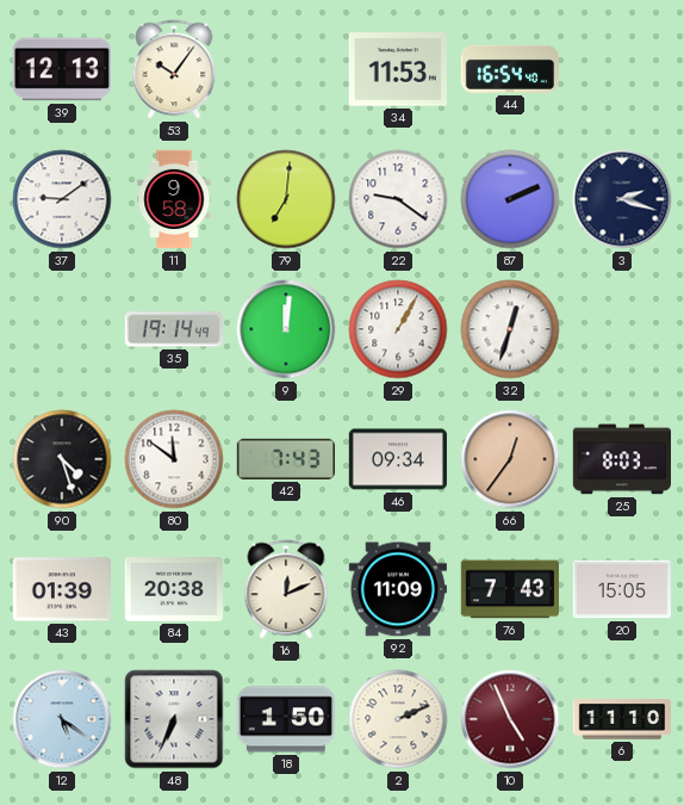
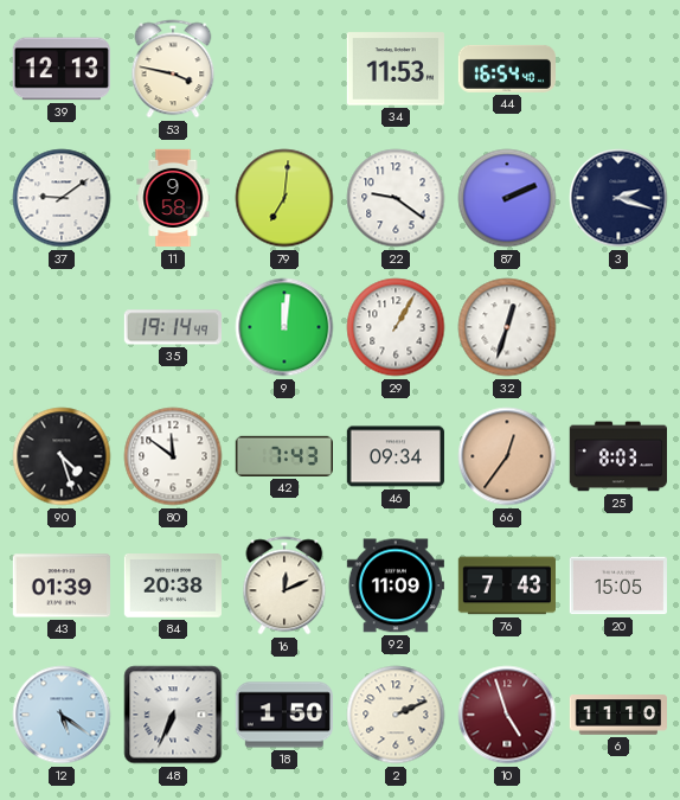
53: 10:06 -> 3:47
10: 4:56 -> 4:57
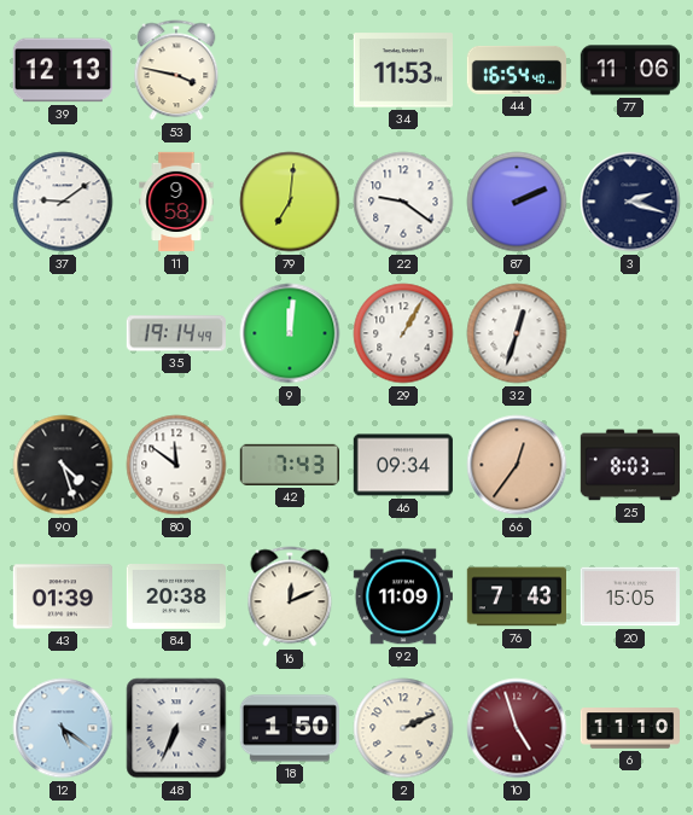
77: none -> 11:06
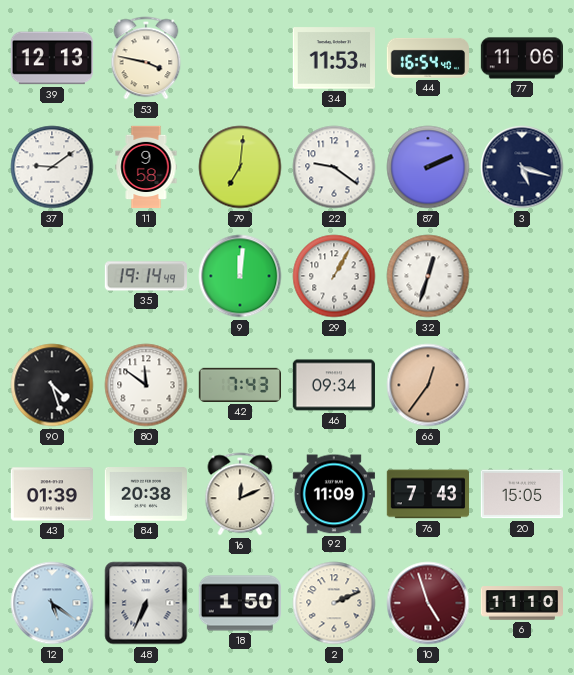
3: 2:18 -> 5:18
25: 8:03 -> none
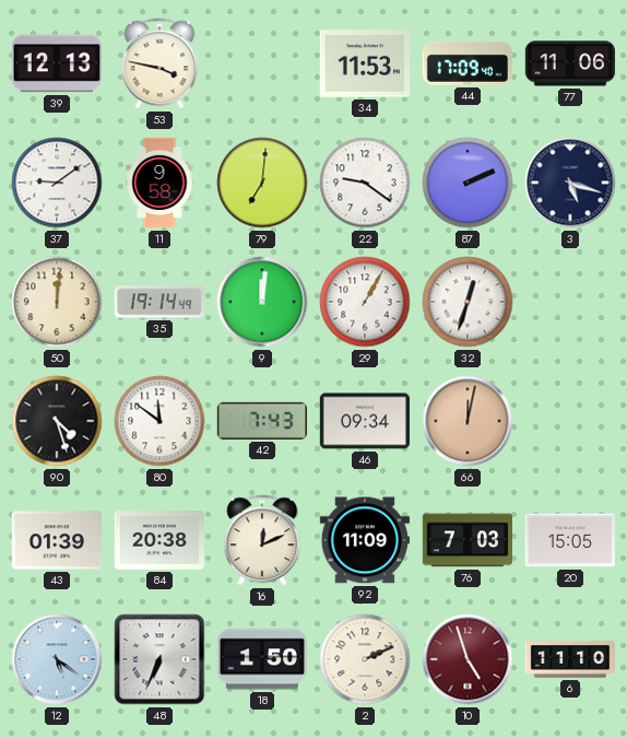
44: 16:54 -> 17:09
50: none -> 12:01
66: 12:36 -> 12:02
76: 7:43 -> 7:03
